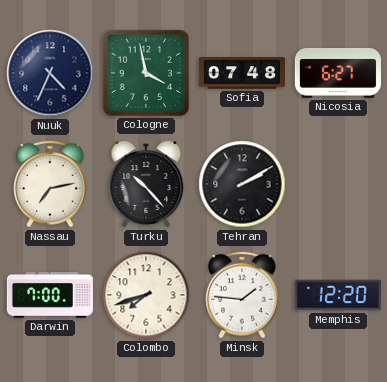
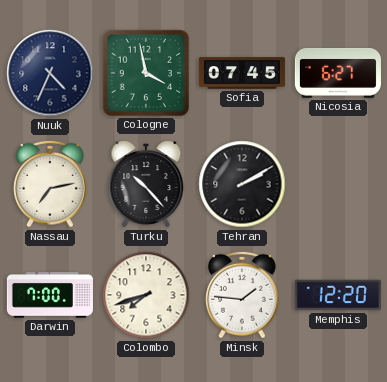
Sofia: 07:48 -> 07:45
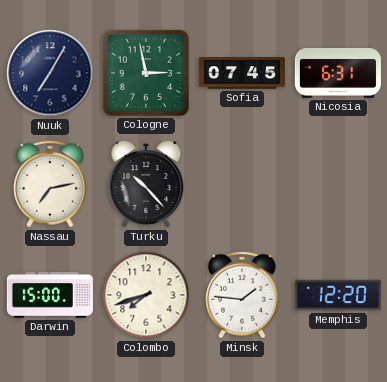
Nuuk: 4:34 -> 7:05
Cologne: 3:58 -> 2:58
Nicosia: 6:27 -> 6:31
Tehran: 2:10 -> none
Darwin: 7:00 -> 15:00
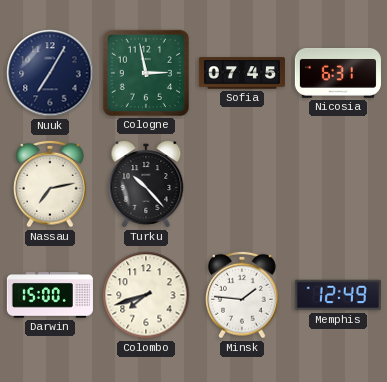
Memphis: 12:20 -> 12:49
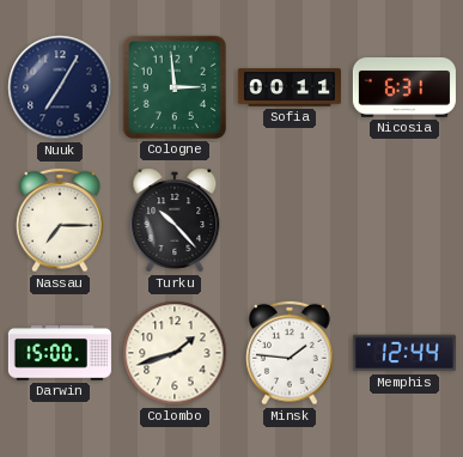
Cologne: 2:58 -> 2:59
Sofia: 07:45 -> 00:11
Nassau: 7:13 -> 7:15
Colombo: 7:42 -> 1:42
Memphis: 12:49 -> 12:44
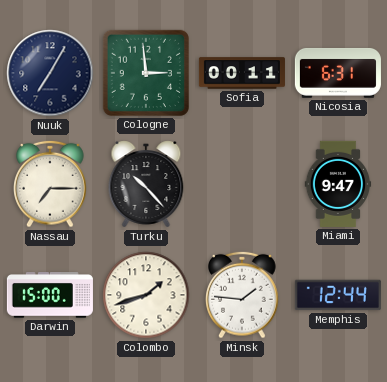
Miami: none -> 9:47
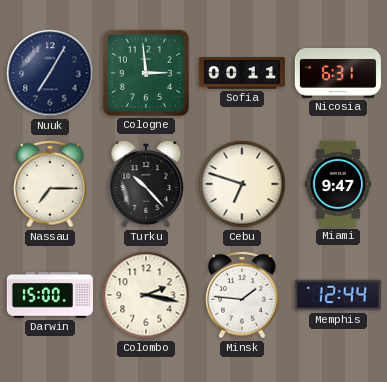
Cebu: none -> 6:48
Colombo: 1:42 -> 2:17
